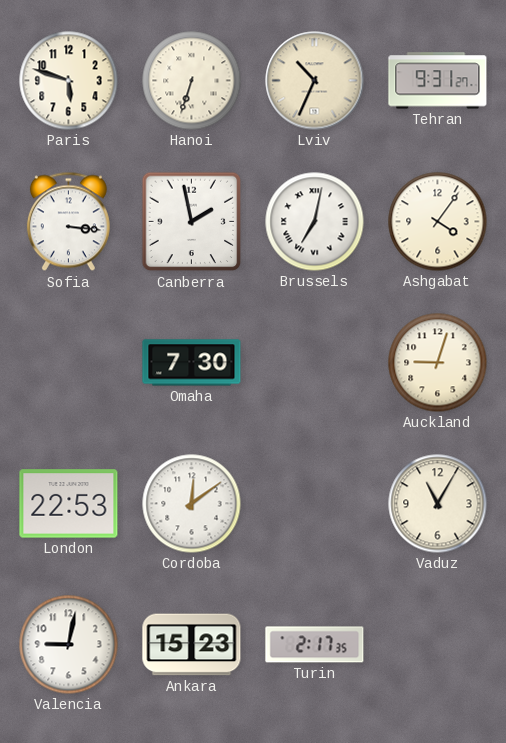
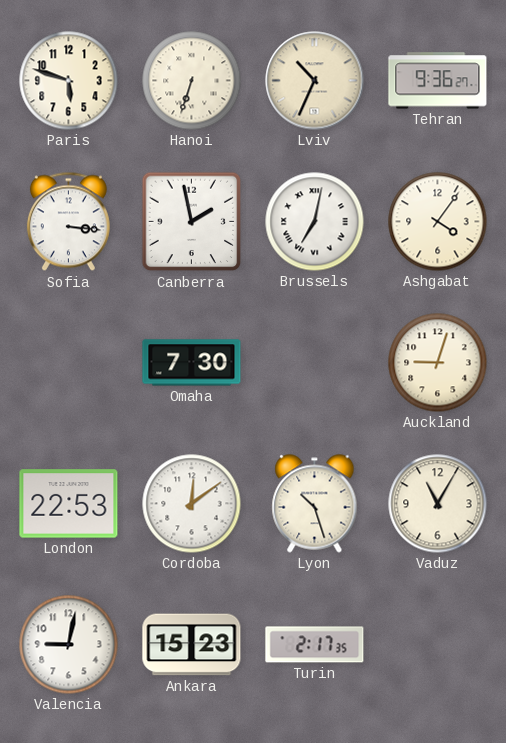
Tehran: 9:31 -> 9:36
Lyon: none -> 10:27
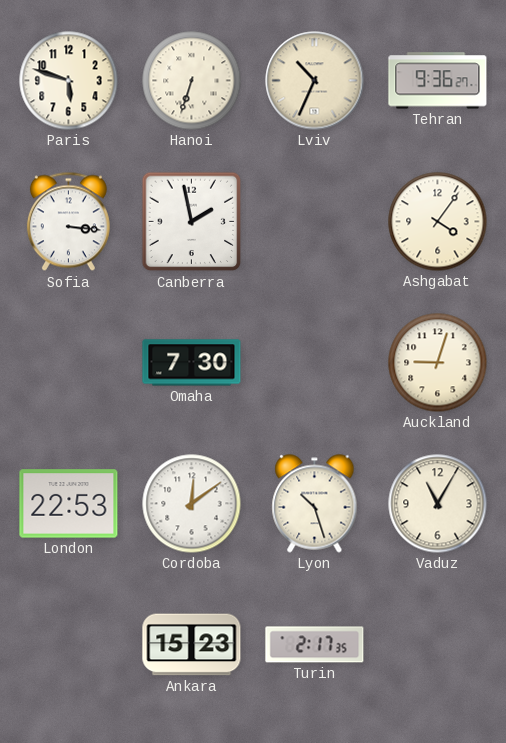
Brussels: 7:02 -> none
Valencia: 9:02 -> none
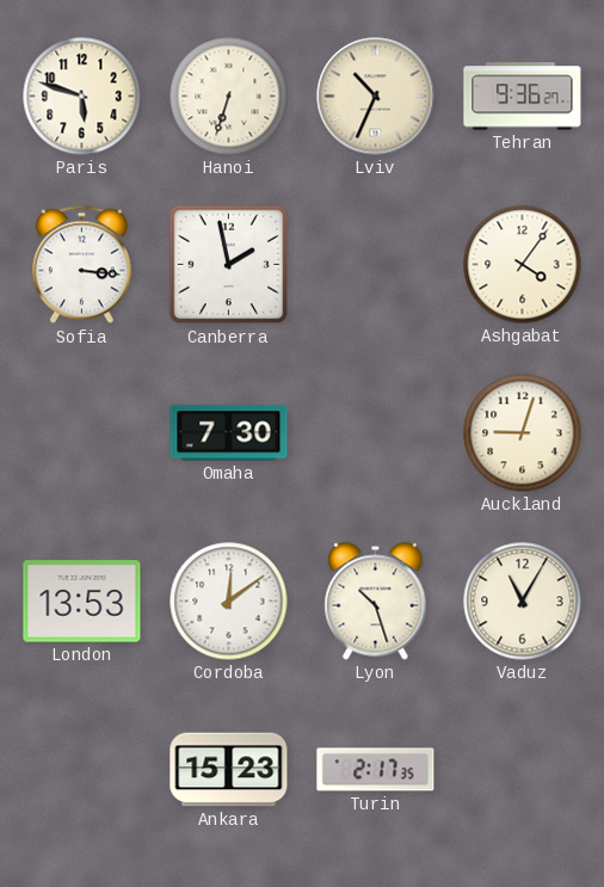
London: 22:53 -> 13:53
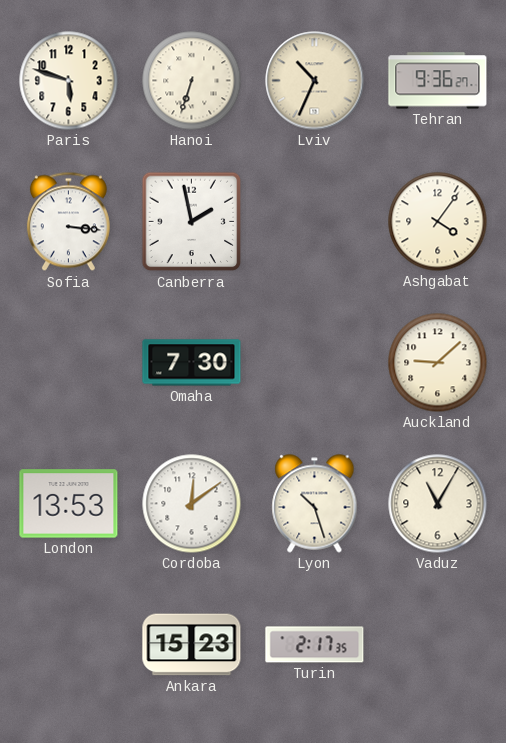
Auckland: 9:03 -> 9:08
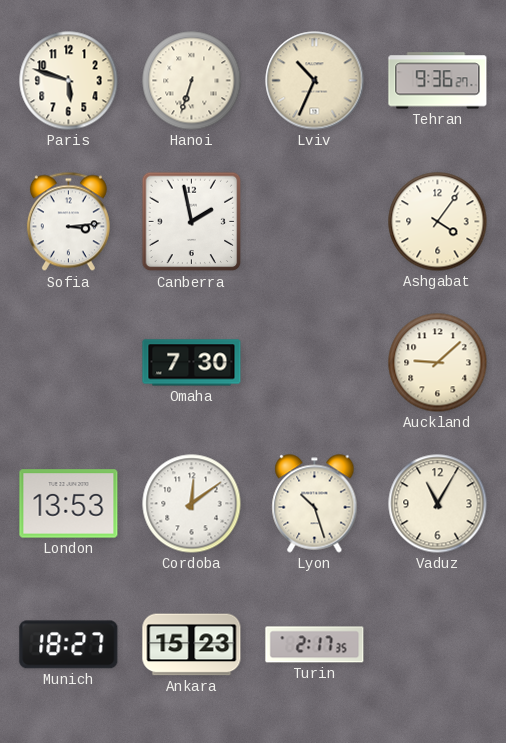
Sofia: 3:16 -> 3:14
Munich: none -> 18:27
